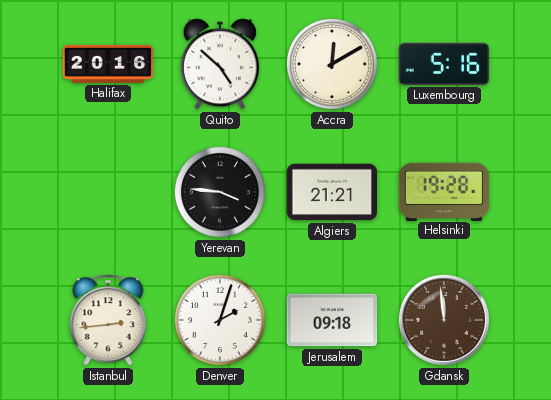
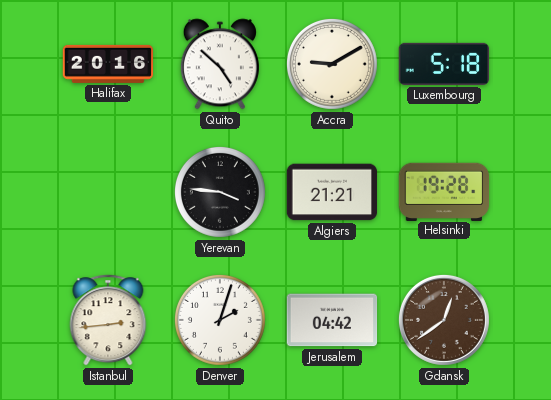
Accra: 12:10 -> 9:10
Luxembourg: 5:16 -> 5:18
Jerusalem: 09:18 -> 04:42
Gdansk: 11:59 -> 12:39
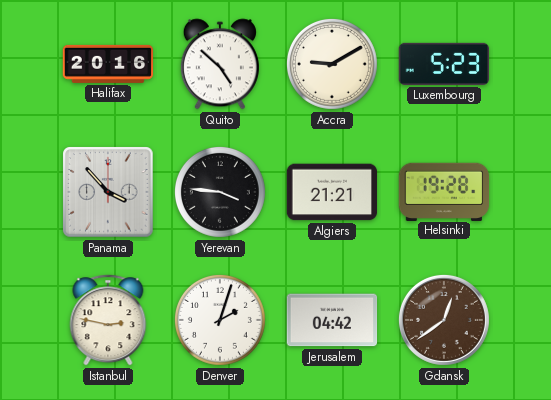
Luxembourg: 5:18 -> 5:23
Panama: none -> 3:53
Istanbul: 2:44 -> 2:47
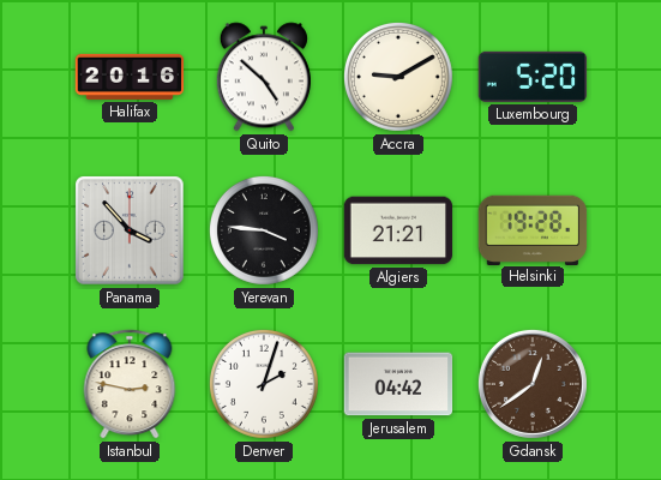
Luxembourg: 5:23 -> 5:20
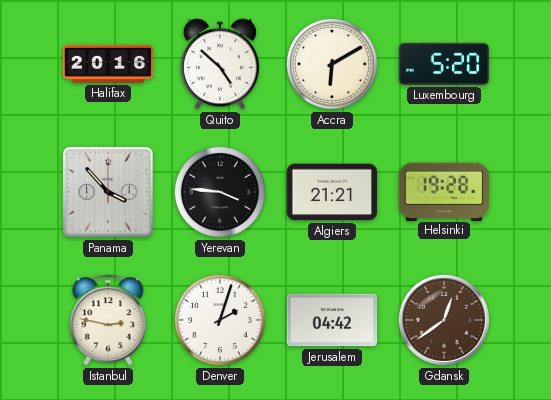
Accra: 9:10 -> 6:10
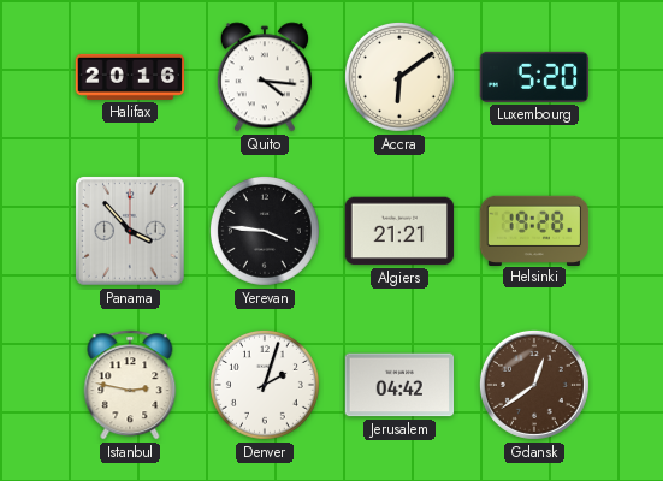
Quito: 4:52 -> 4:16
Accra: 6:10 -> 6:09
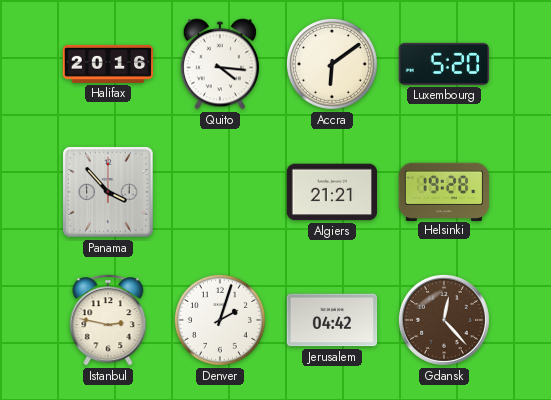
Yerevan: 3:46 -> none
Gdansk: 12:39 -> 12:23
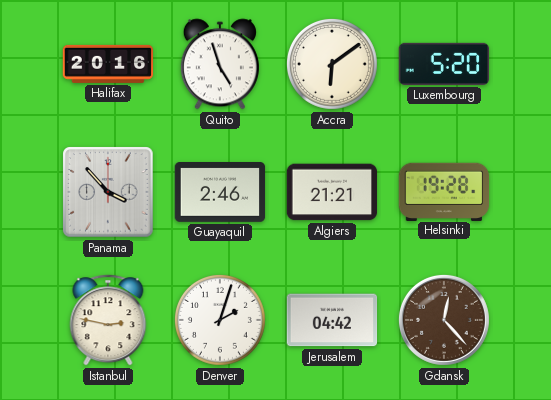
Quito: 4:16 -> 4:57
Guayaquil: none -> 2:46
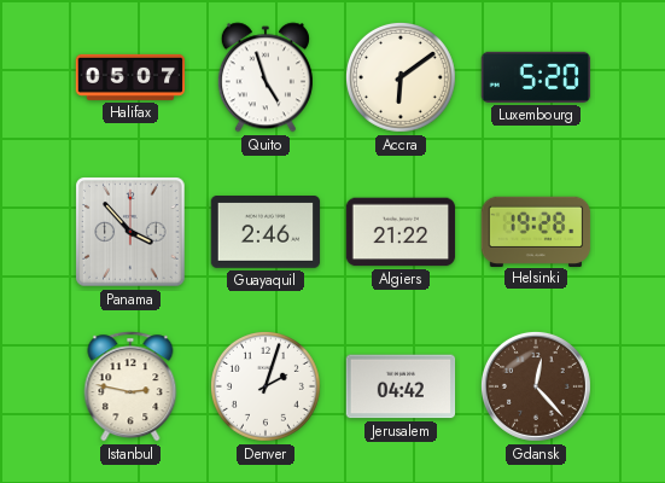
Halifax: 20:16 -> 05:07
Algiers: 21:21 -> 21:22
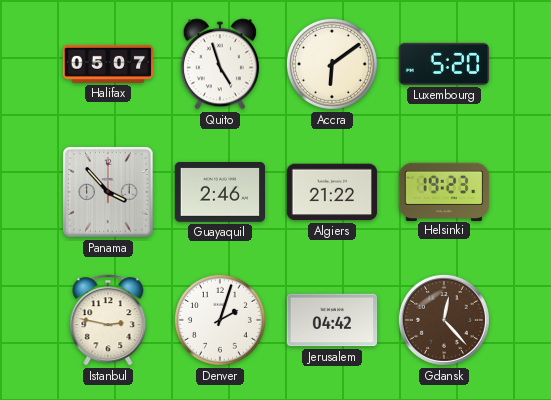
Helsinki: 19:28 -> 19:23
